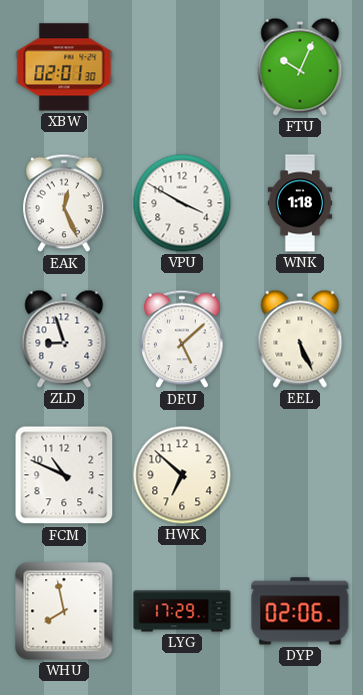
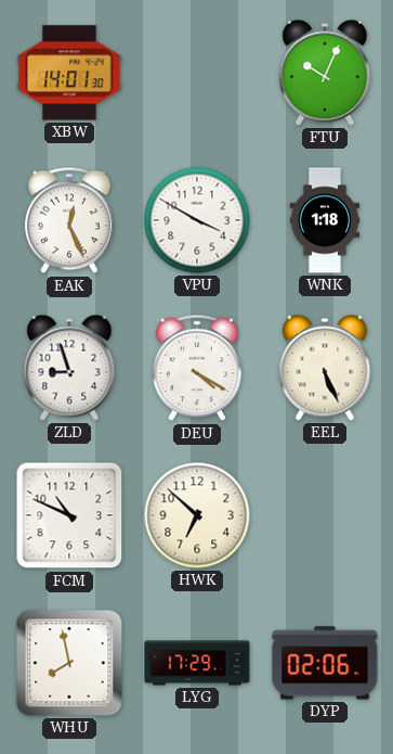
XBW: 02:01 -> 14:01
DEU: 5:08 -> 4:20
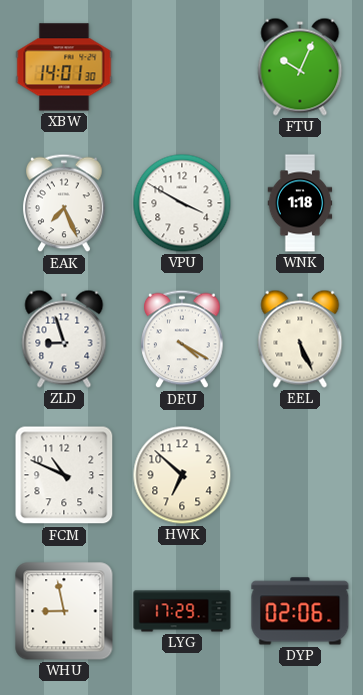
EAK: 12:26 -> 7:26
WHU: 7:58 -> 8:58
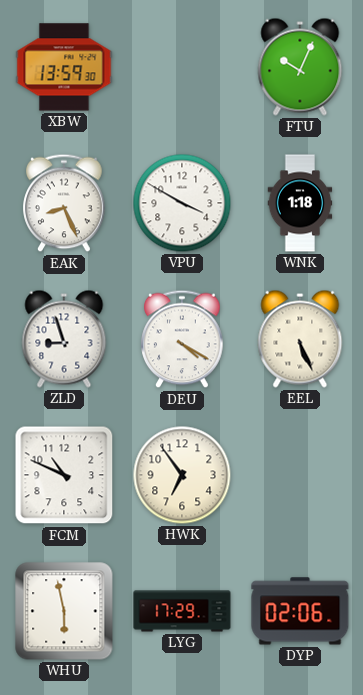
XBW: 14:01 -> 13:59
EAK: 7:26 -> 8:26
HWK: 6:52 -> 6:54
WHU: 8:58 -> 5:58
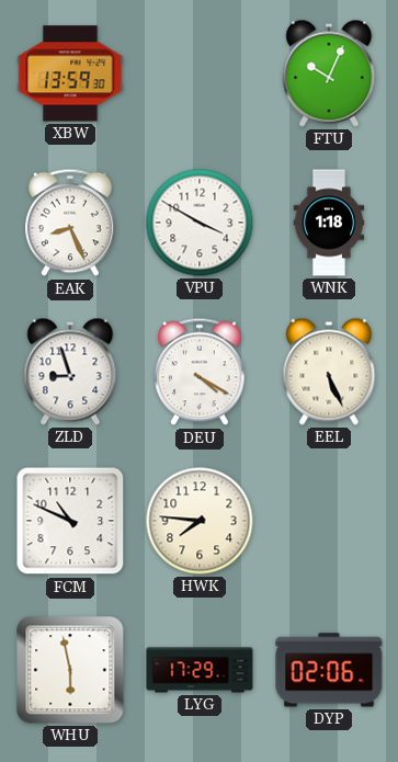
HWK: 6:54 -> 7:46
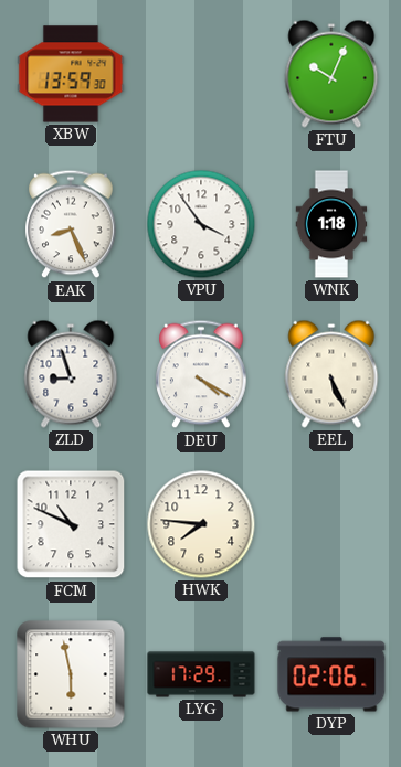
VPU: 3:50 -> 3:54
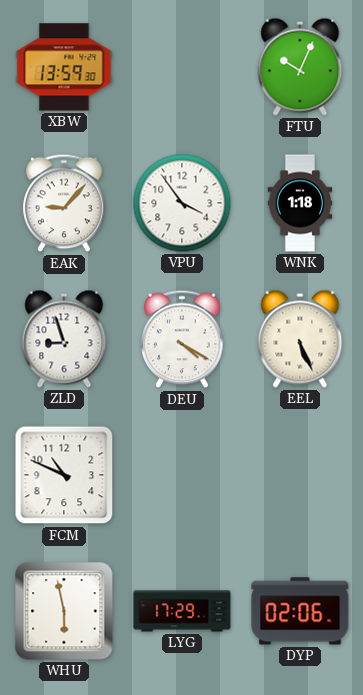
EAK: 8:26 -> 9:07
HWK: 7:46 -> none
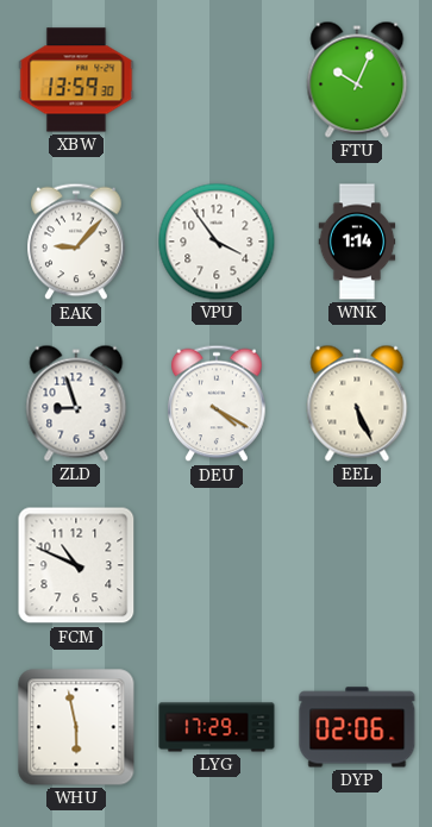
WNK: 1:18 -> 1:14
